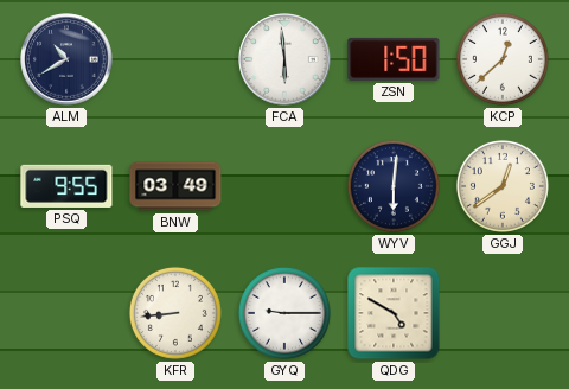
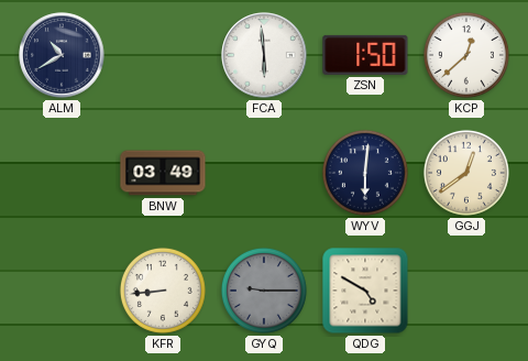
PSQ: 9:55 -> none
GYQ dial: white -> grey
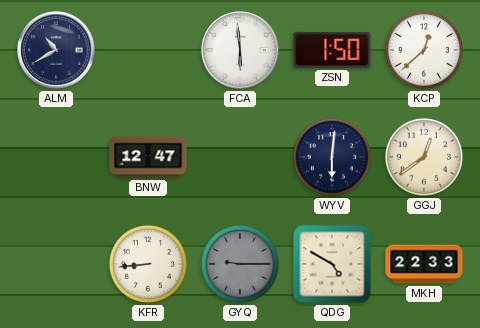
BNW: 03:49 -> 12:47
MKH: none -> 22:33
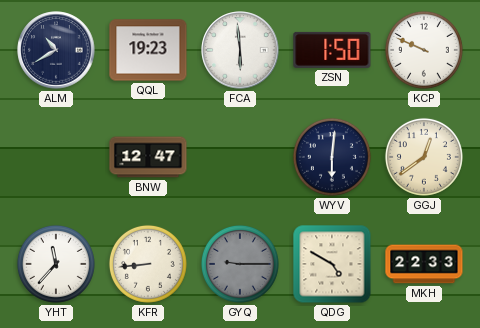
QQL: none -> 19:23
KCP: 12:38 -> 9:49
YHT: none -> 11:37
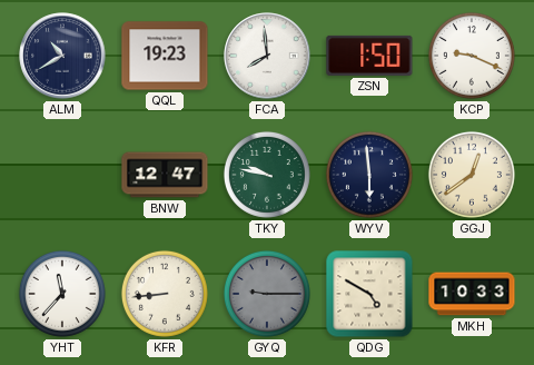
FCA: 5:59 -> 7:59
KCP: 9:49 -> 9:19
TKY: none -> 9:47
WYV: 6:01 -> 5:59
MKH: 22:33 -> 10:33
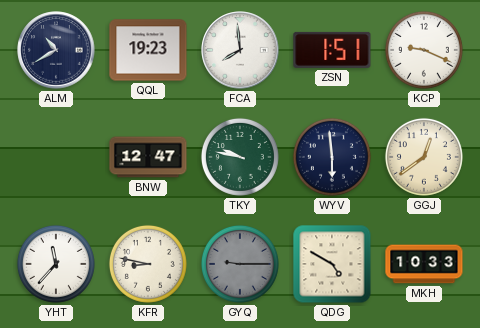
ZSN: 1:50 -> 1:51
KFR: 8:44 -> 8:47
